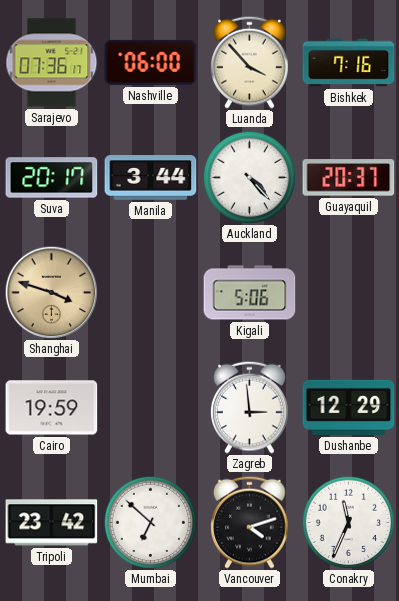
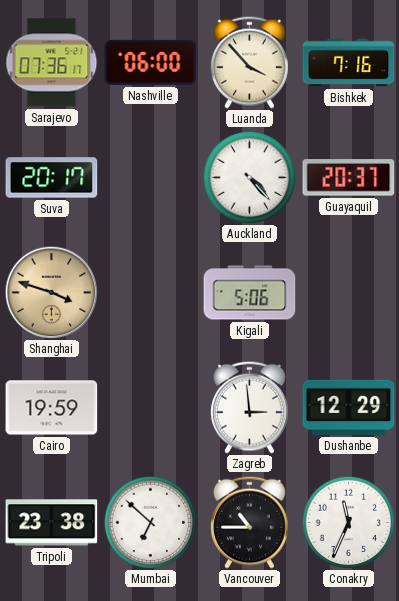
Manila: 3:44 -> none
Tripoli: 23:42 -> 23:38
Vancouver: 4:12 -> 10:45
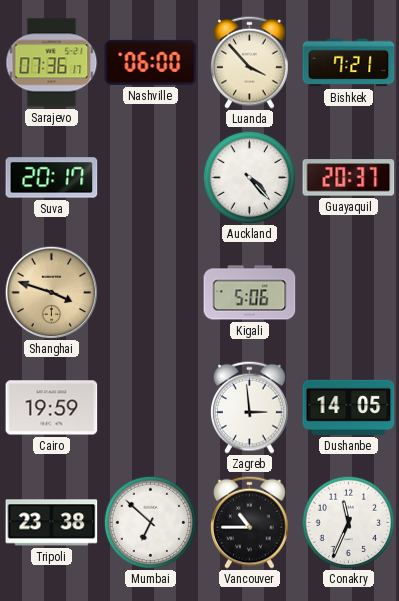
Bishkek: 7:16 -> 7:21
Dushanbe: 12:29 -> 14:05
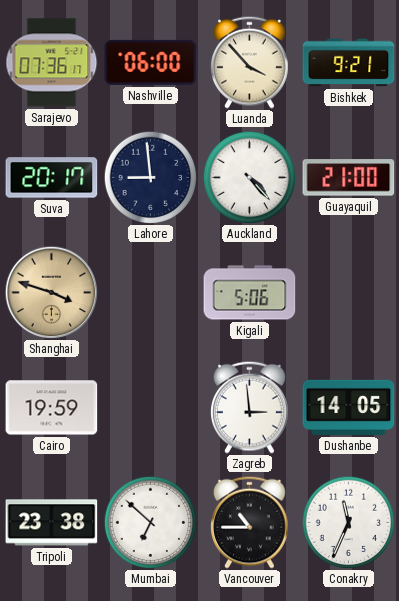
Bishkek: 7:21 -> 9:21
Lahore: none -> 8:59
Guayaquil: 20:37 -> 21:00
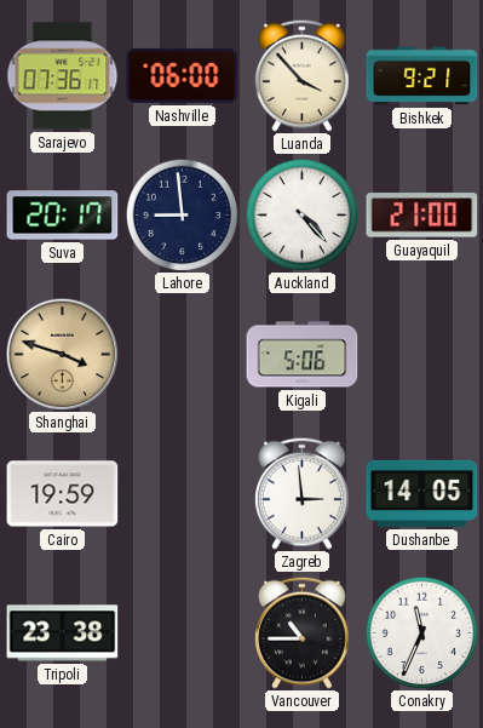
Mumbai: 6:52 -> none
